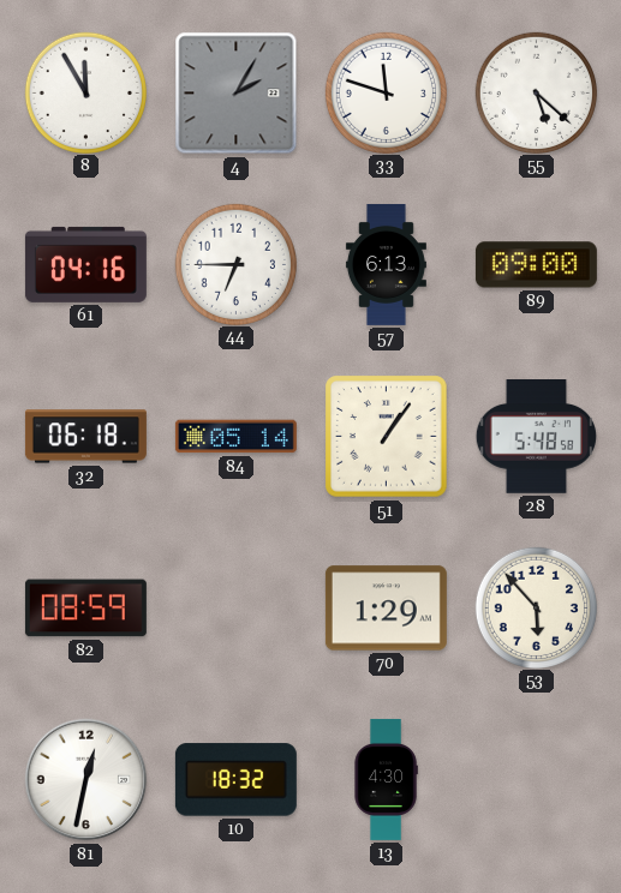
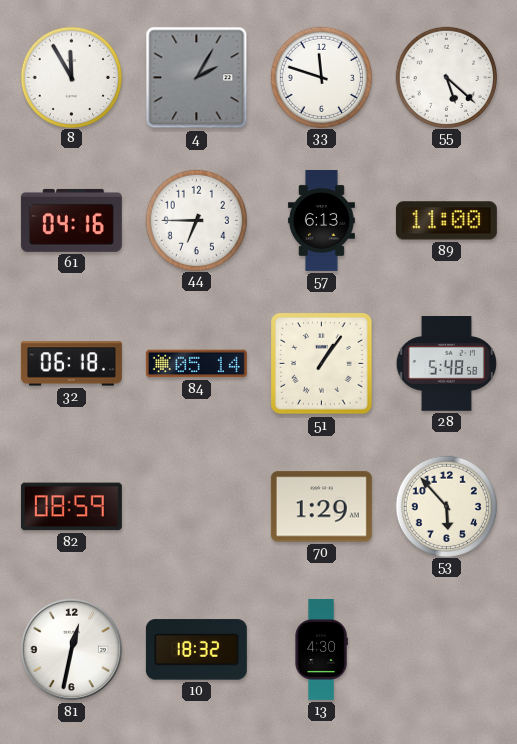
89: 09:00 -> 11:00
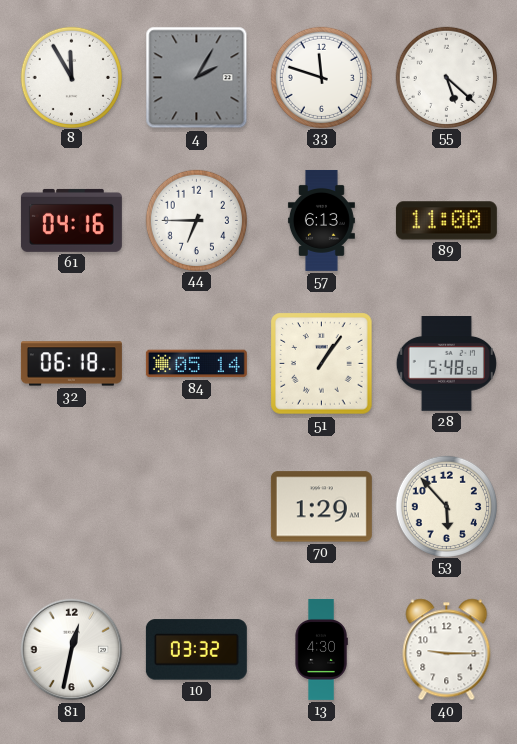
82: 08:59 -> none
10: 18:32 -> 03:32
40: none -> 9:15
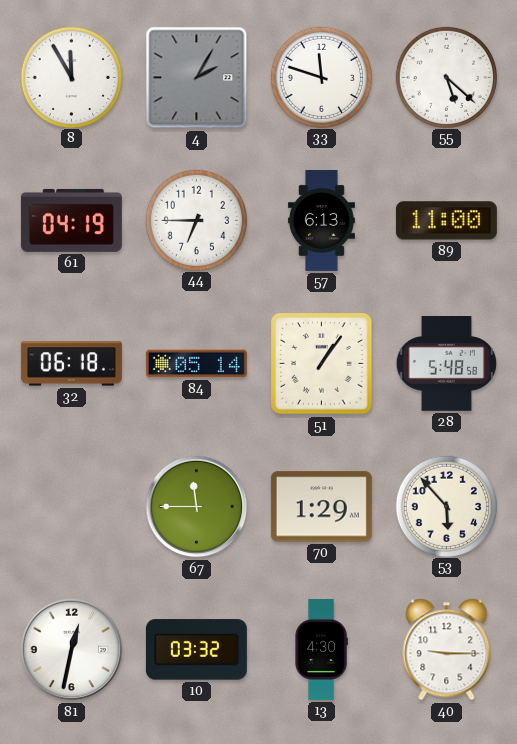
61: 04:16 -> 04:19
67: none -> 11:45
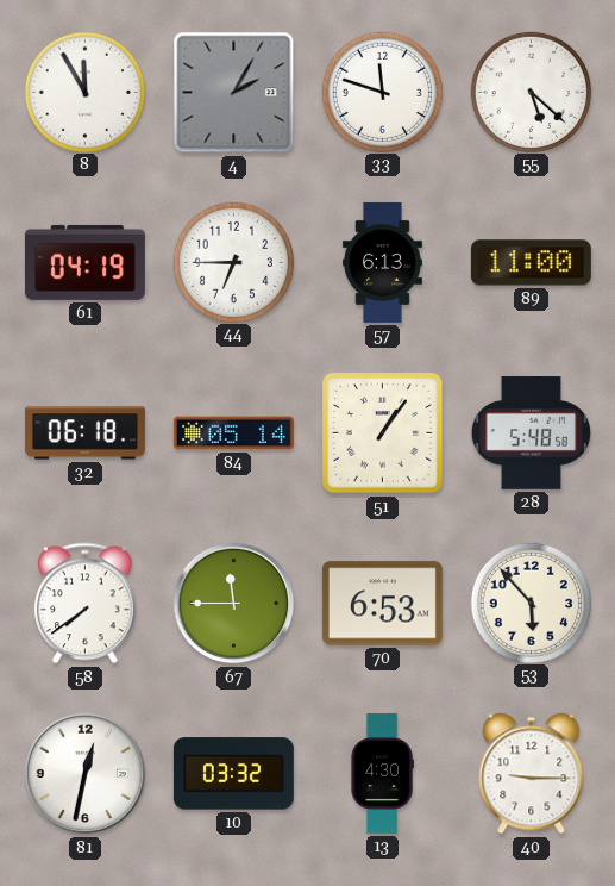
58: none -> 7:39
70: 1:29 -> 6:53
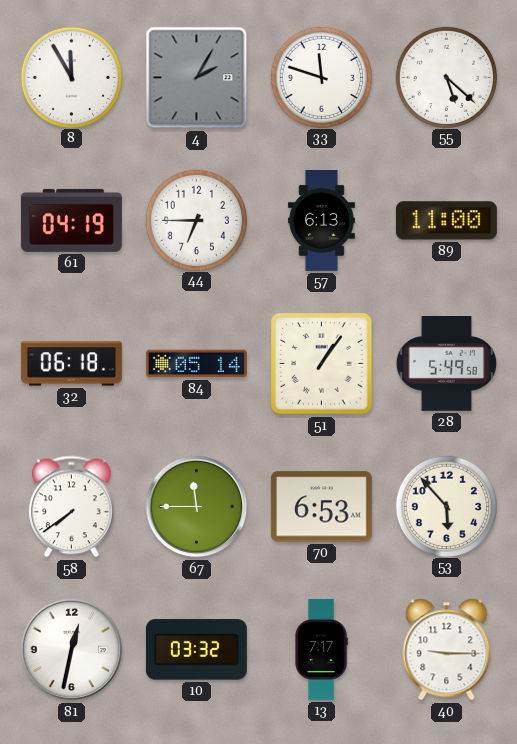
28: 5:48 -> 5:49
13: 4:30 -> 7:17
